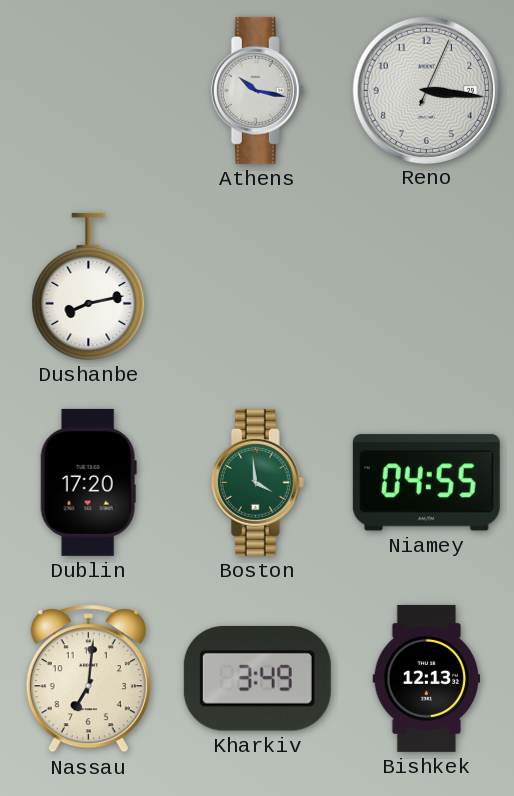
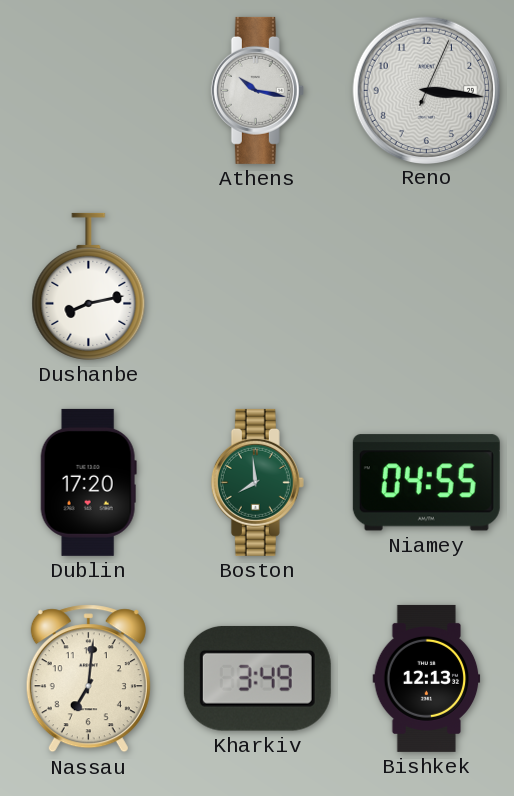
Boston: 3:59 -> 7:59
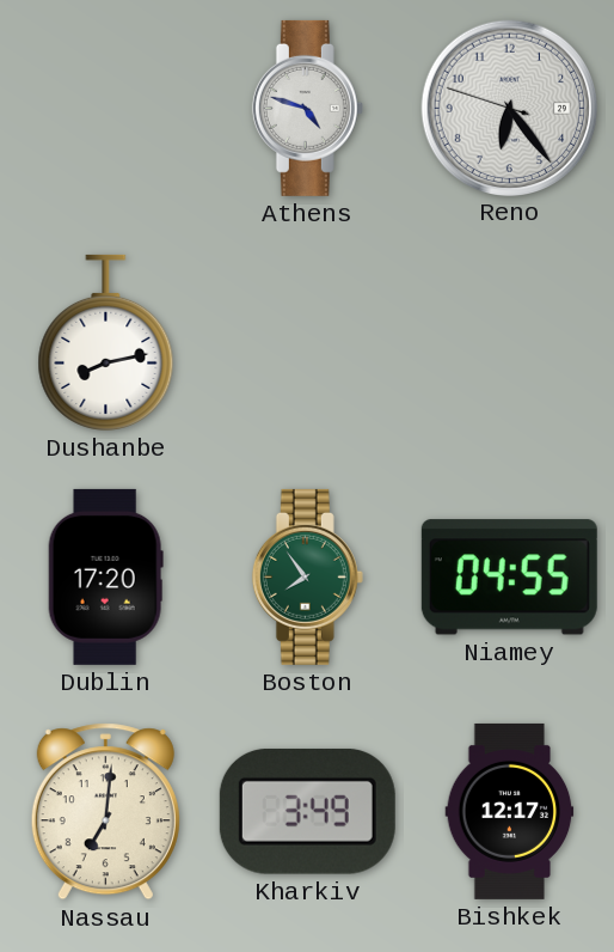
Athens: 10:17 -> 4:48
Reno: 3:16 -> 6:23
Boston: 7:59 -> 7:54
Bishkek: 12:13 -> 12:17
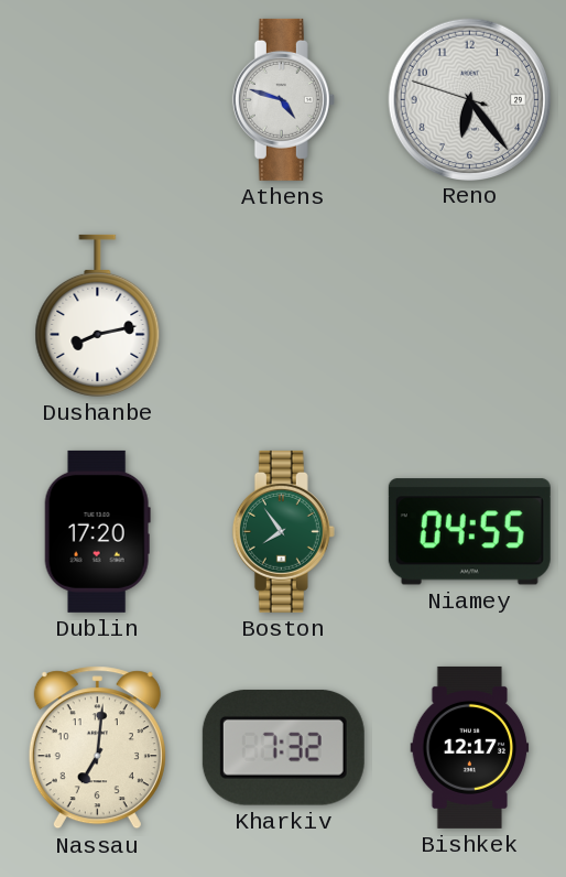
Kharkiv: 3:49 -> 7:32
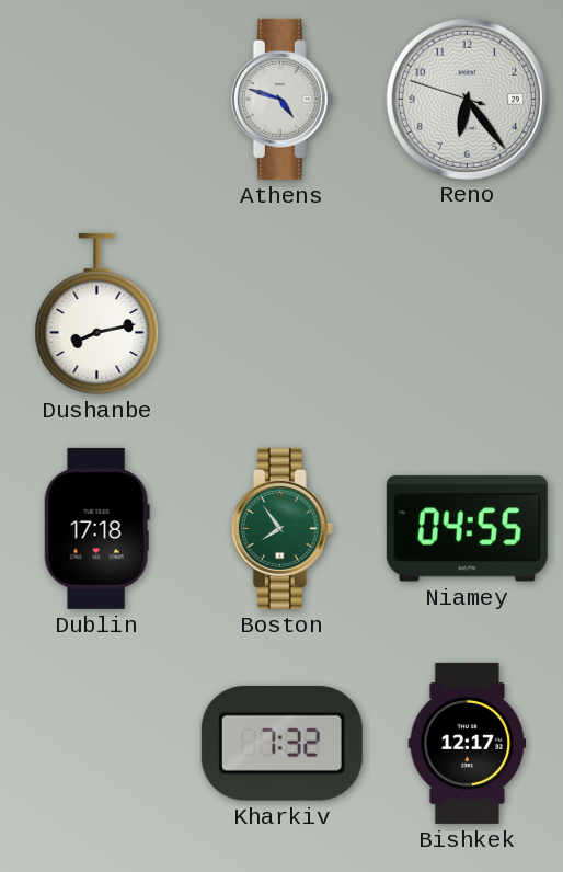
Dublin: 17:20 -> 17:18
Nassau: 7:01 -> none
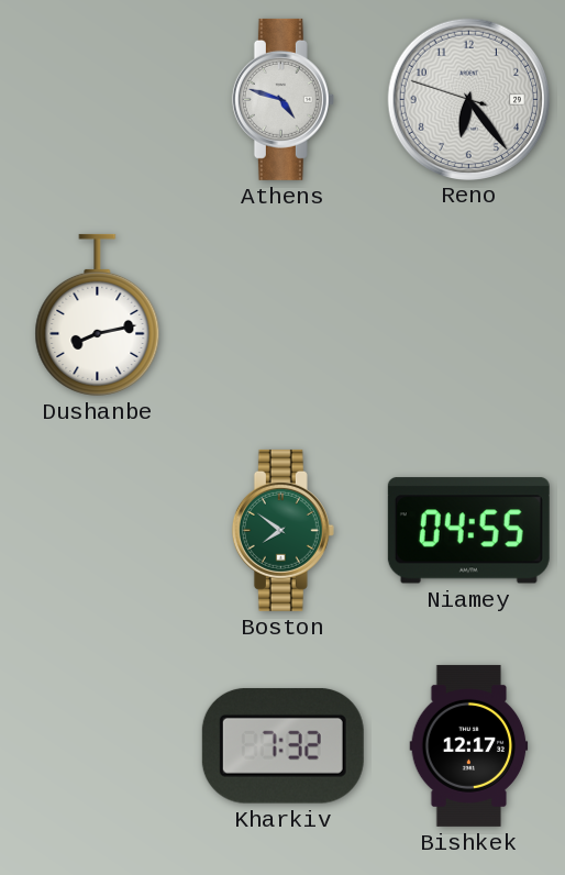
Dublin: 17:18 -> none
Boston: 7:54 -> 7:51
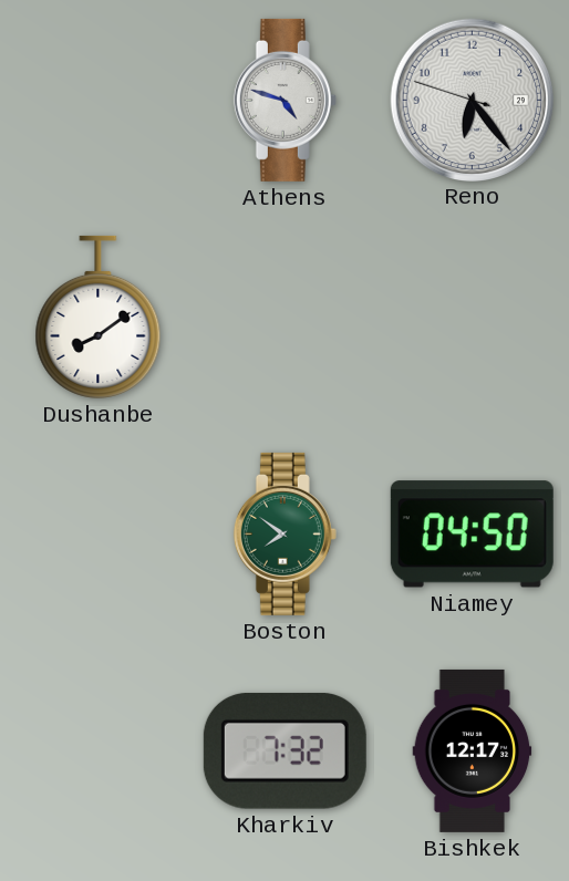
Dushanbe: 8:13 -> 8:09
Niamey: 04:55 -> 04:50
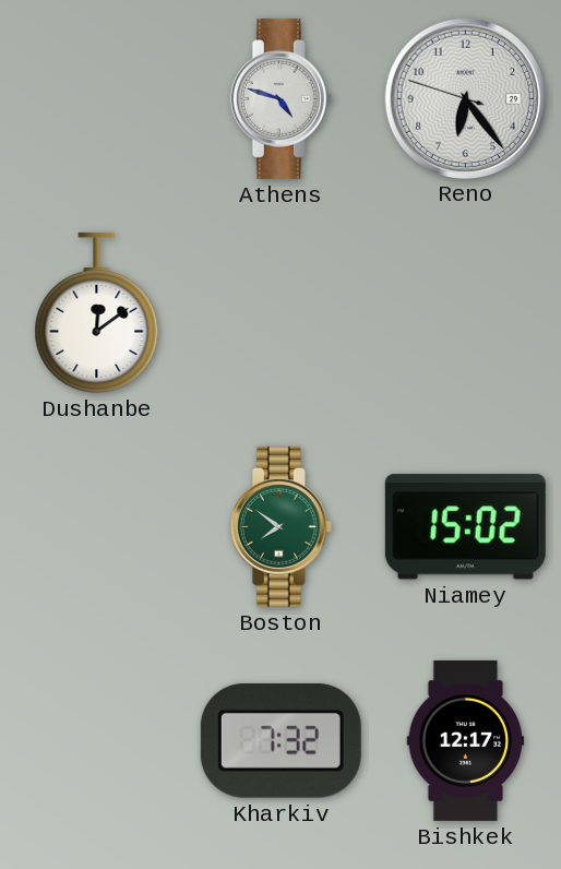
Dushanbe: 8:09 -> 12:09
Niamey: 04:50 -> 15:02
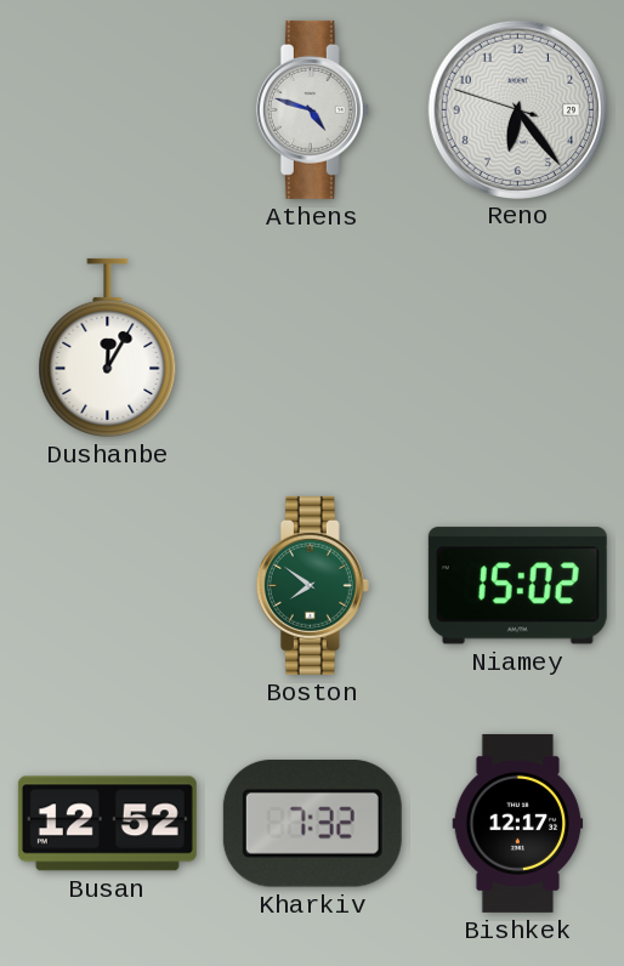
Dushanbe: 12:09 -> 12:05
Busan: none -> 12:52
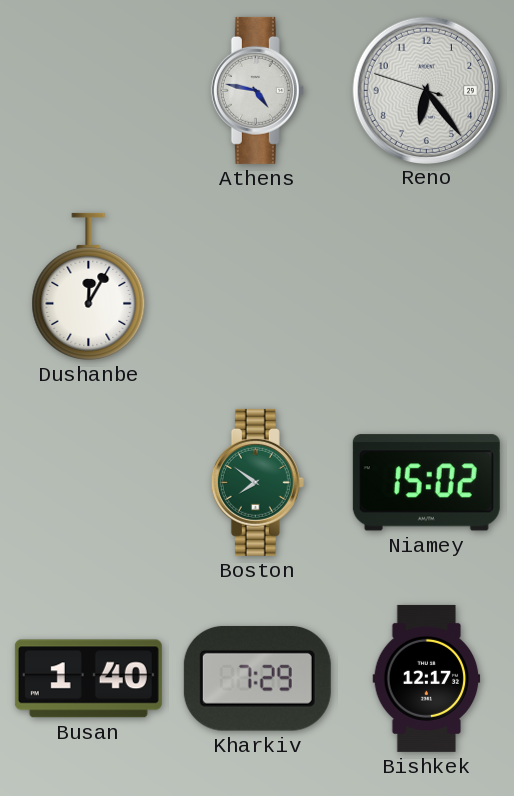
Athens: 4:48 -> 4:47
Busan: 12:52 -> 1:40
Kharkiv: 7:32 -> 7:29
